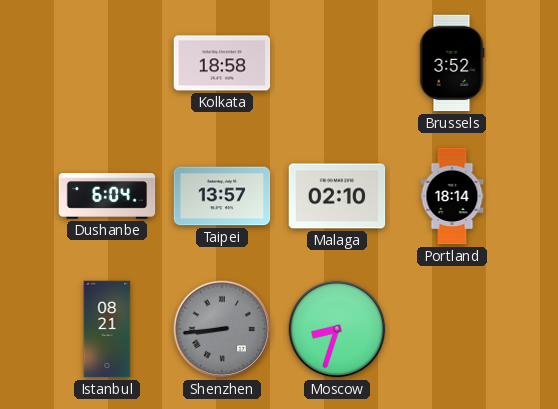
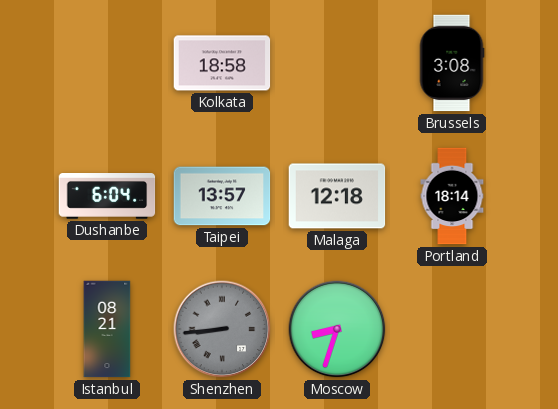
Brussels: 3:52 -> 3:08
Malaga: 02:10 -> 12:18
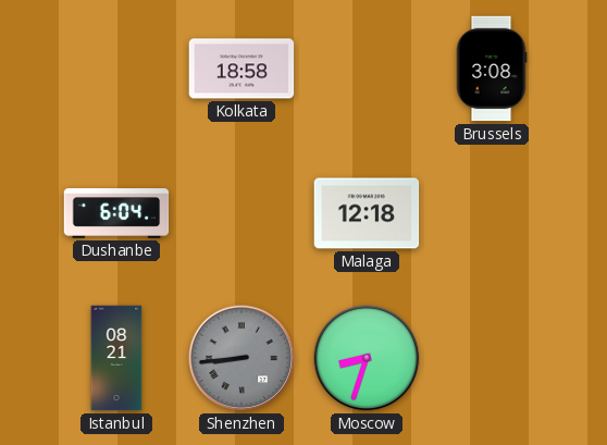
Taipei: 13:57 -> none
Portland: 18:14 -> none
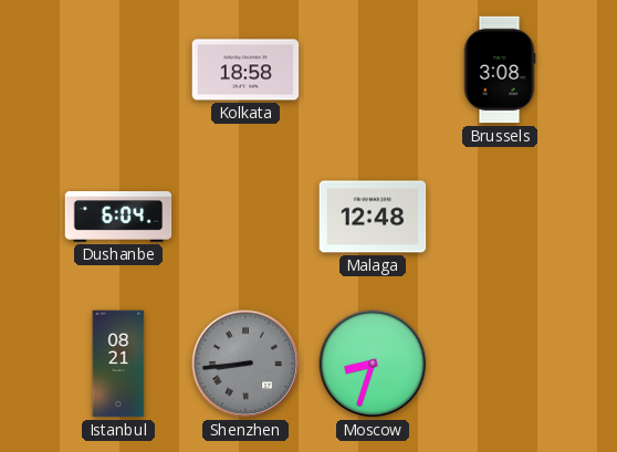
Malaga: 12:18 -> 12:48
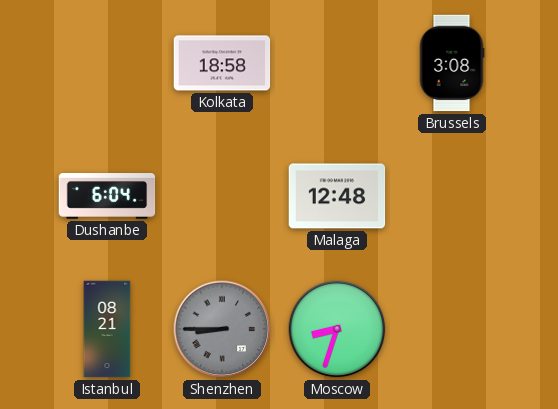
Shenzhen: 8:44 -> 8:45
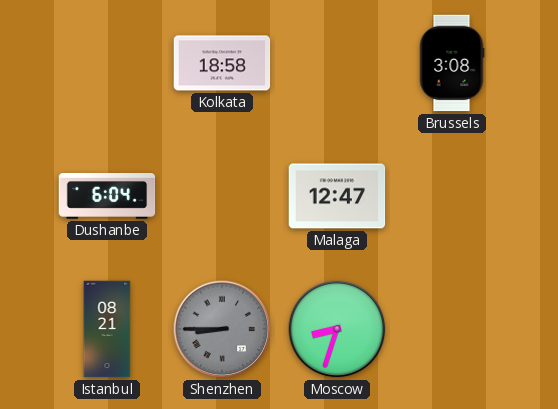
Malaga: 12:48 -> 12:47
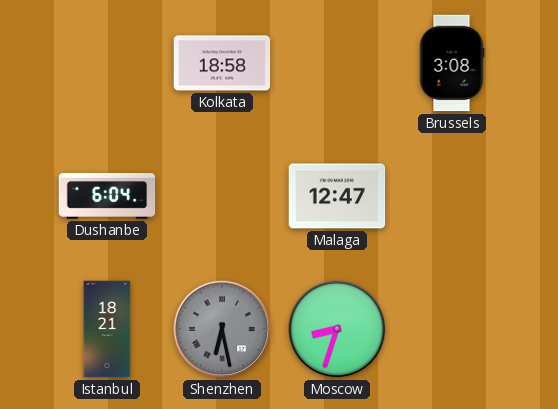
Istanbul: 08:21 -> 18:21
Shenzhen: 8:45 -> 6:28
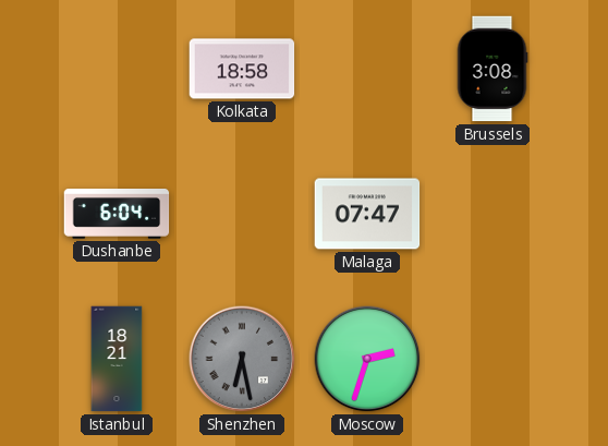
Malaga: 12:47 -> 07:47
Moscow: 8:33 -> 2:33
